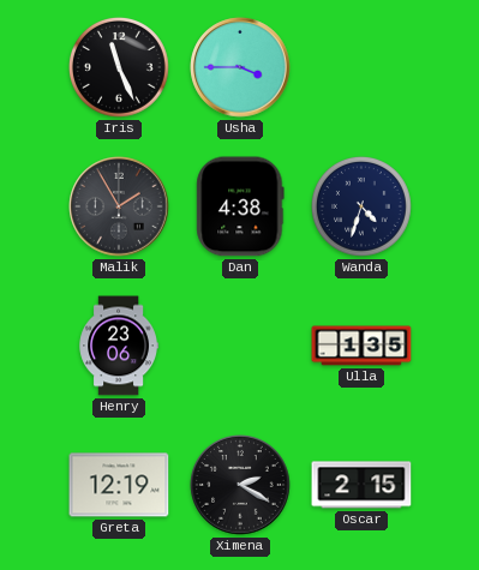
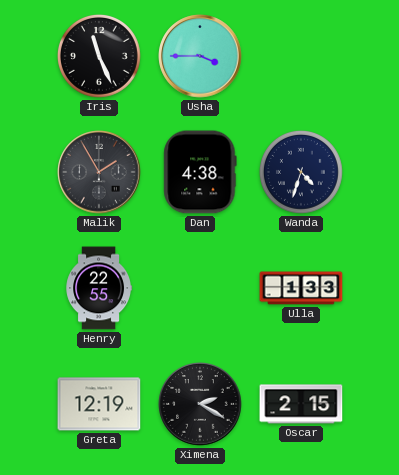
Henry: 23:06 -> 22:55
Ulla: 1:35 -> 1:33
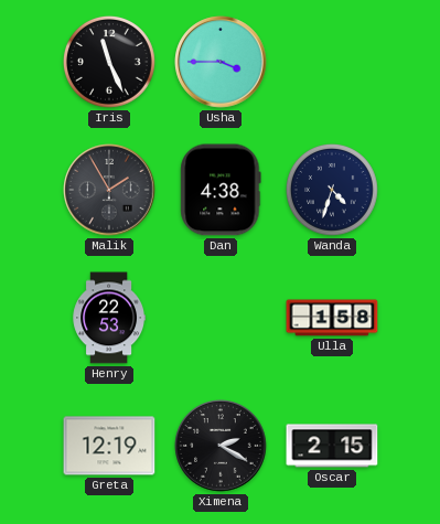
Henry: 22:55 -> 22:53
Ulla: 1:33 -> 1:58
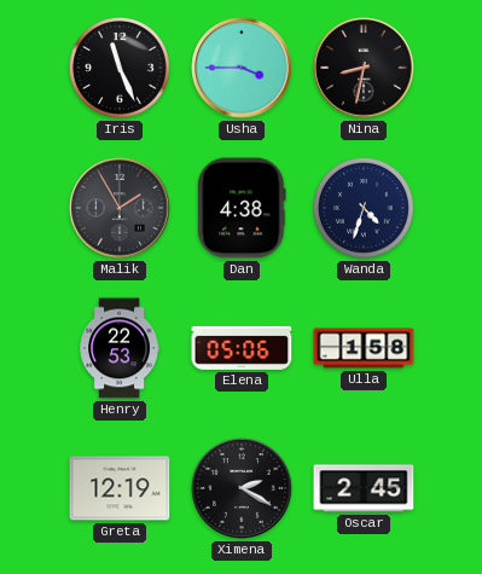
Nina: none -> 8:32
Elena: none -> 05:06
Oscar: 2:15 -> 2:45
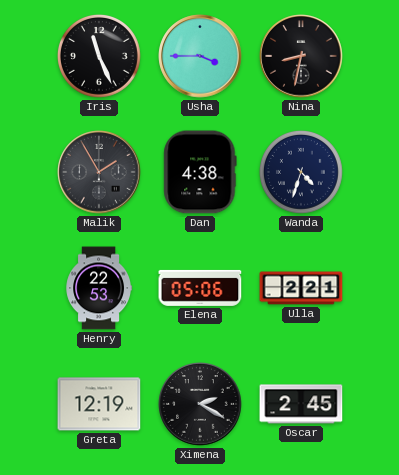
Ulla: 1:58 -> 2:21
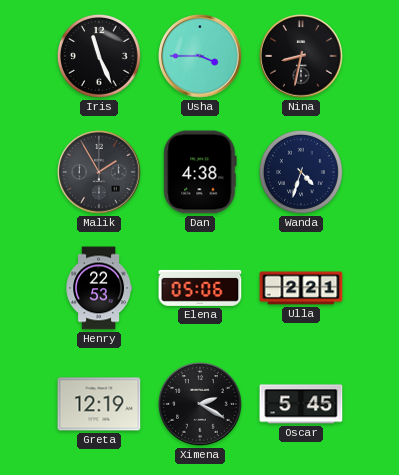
Oscar: 2:45 -> 5:45
